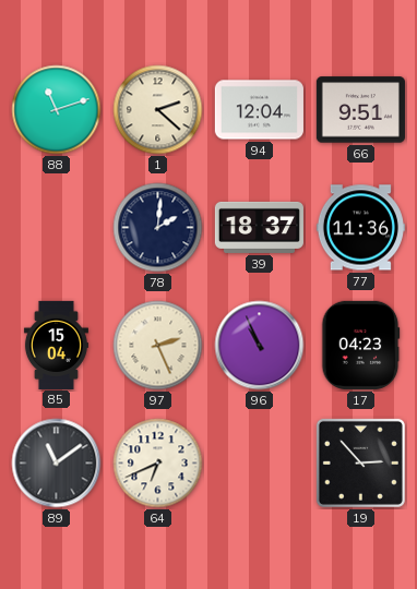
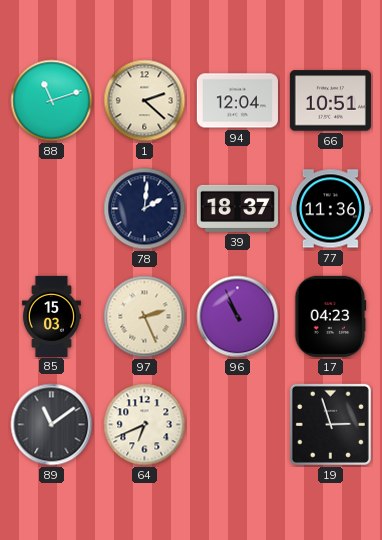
66: 9:51 -> 10:51
85: 15:04 -> 15:03
19: 2:53 -> 2:57
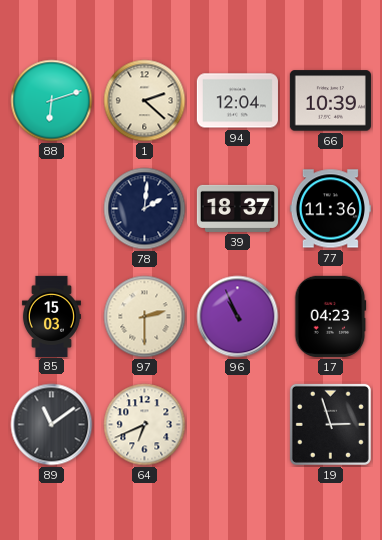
88: 11:12 -> 6:12
66: 10:51 -> 10:39
97: 2:26 -> 2:30
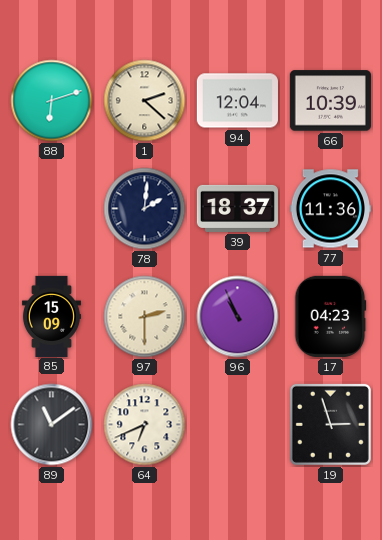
85: 15:03 -> 15:09
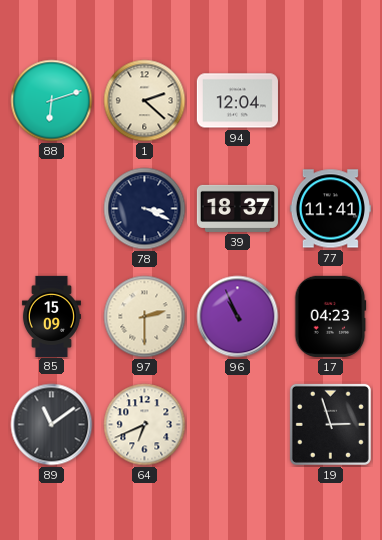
66: 10:39 -> none
78: 2:01 -> 3:19
77: 11:36 -> 11:41
